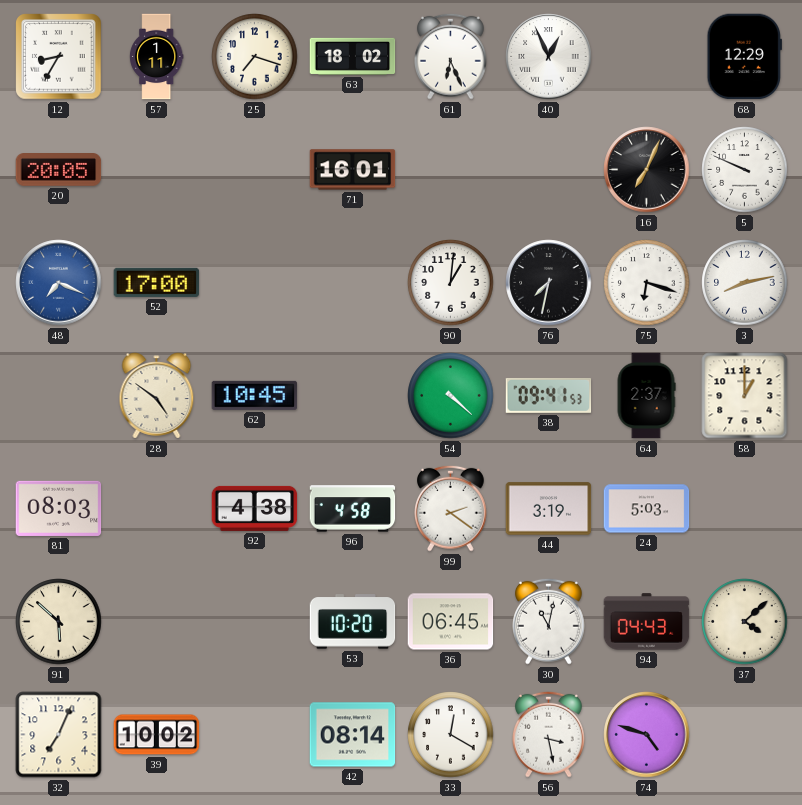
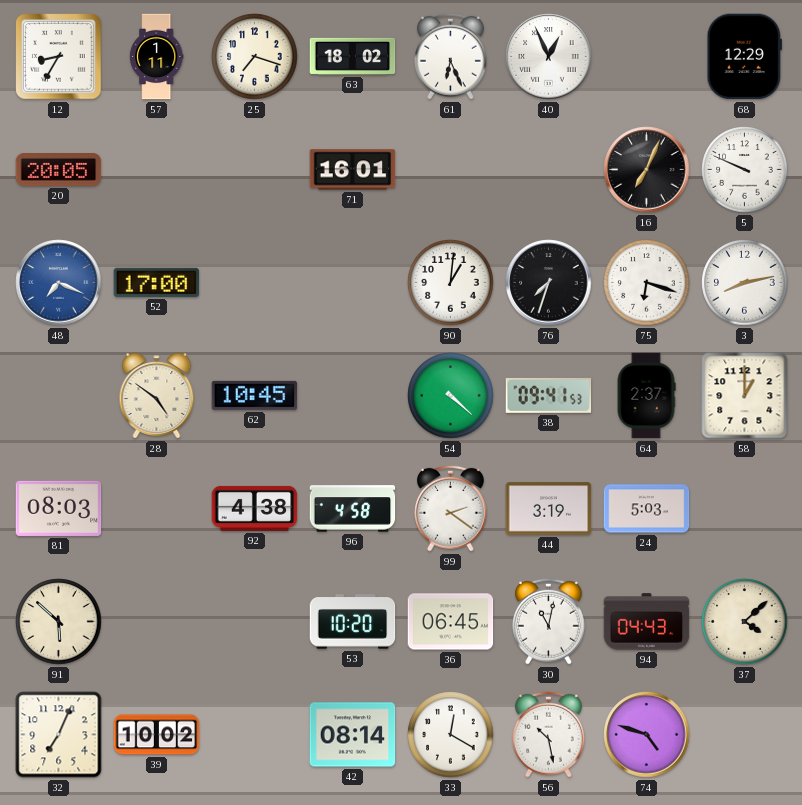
76: 7:32 -> 7:33
56: 3:28 -> 10:28
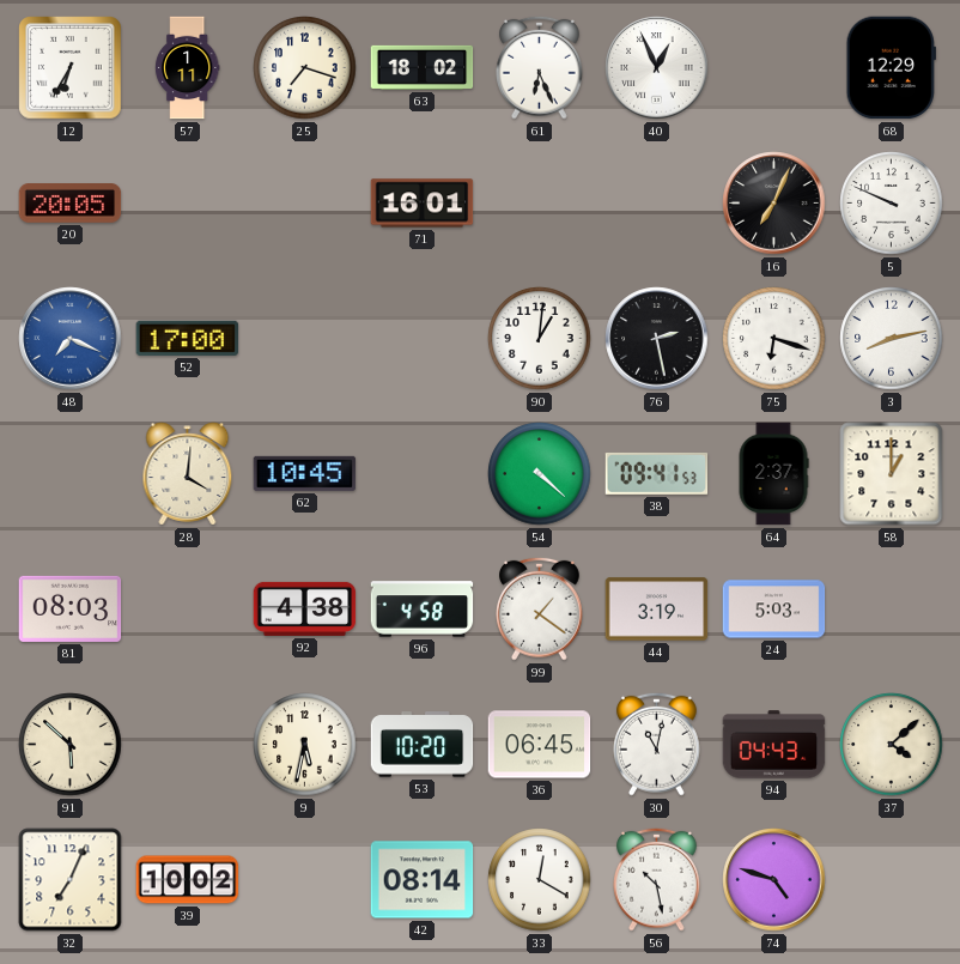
12: 8:35 -> 6:35
76: 7:33 -> 2:28
28: 4:51 -> 4:01
99: 2:21 -> 1:21
9: none -> 5:32
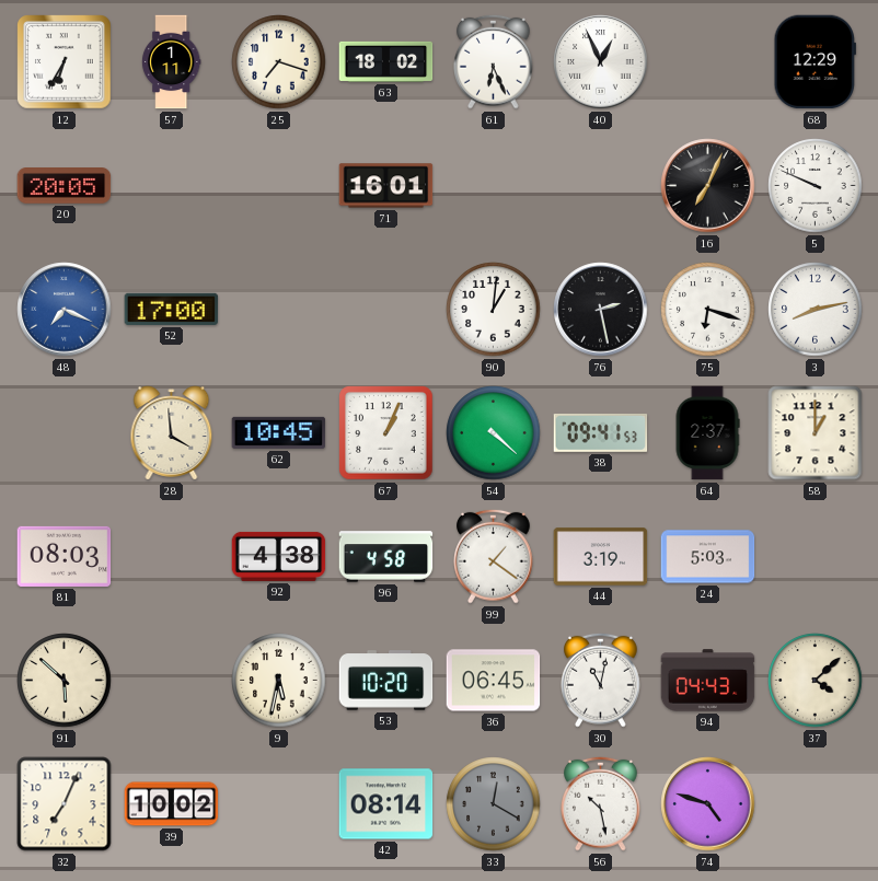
28: 4:01 -> 3:59
67: none -> 1:04
33 dial: white -> grey
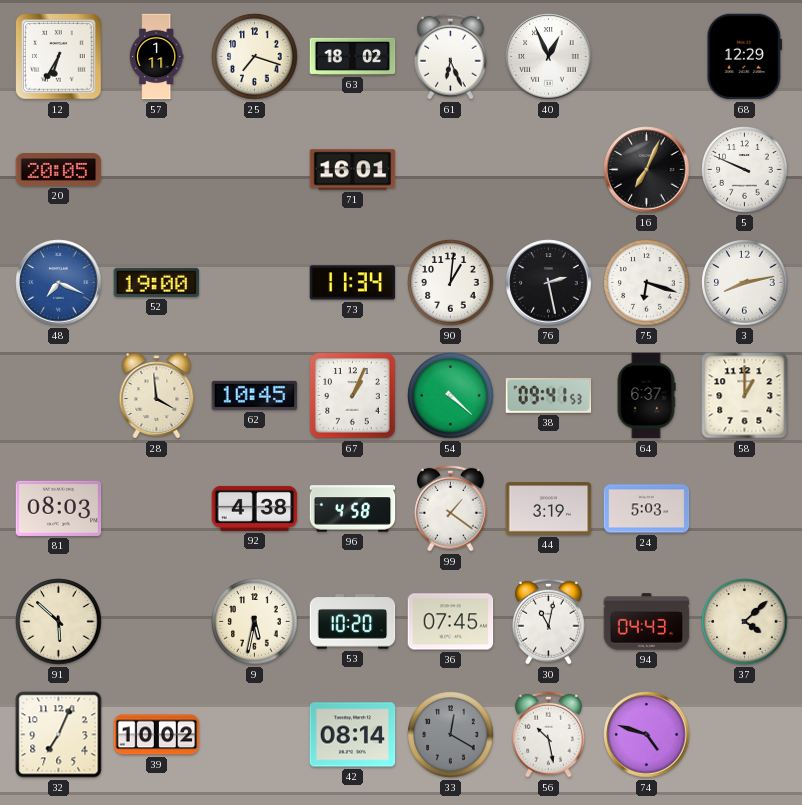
52: 17:00 -> 19:00
73: none -> 11:34
64: 2:37 -> 6:37
36: 06:45 -> 07:45
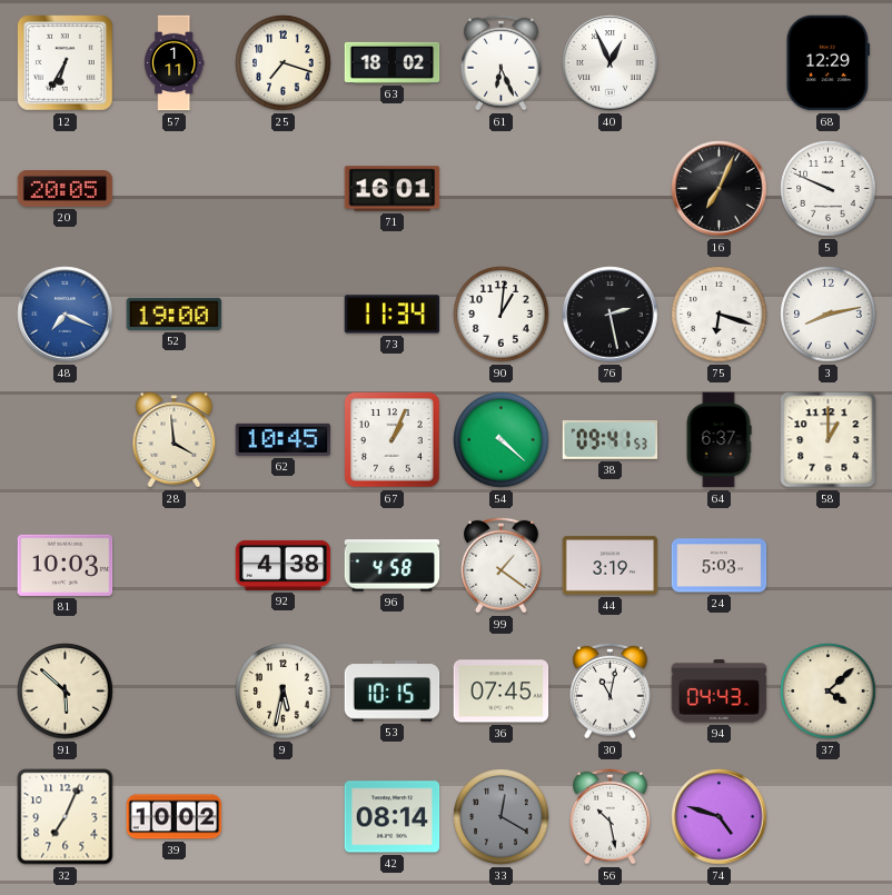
81: 08:03 -> 10:03
53: 10:20 -> 10:15
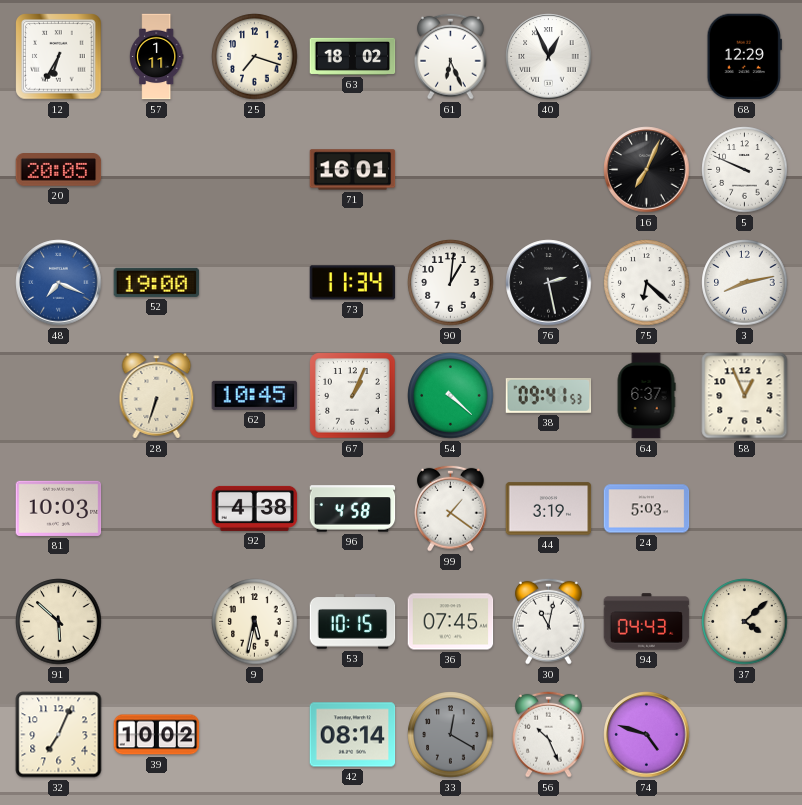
75: 6:18 -> 6:22
28: 3:59 -> 6:33
58: 1:00 -> 12:56
56: 10:28 -> 10:26
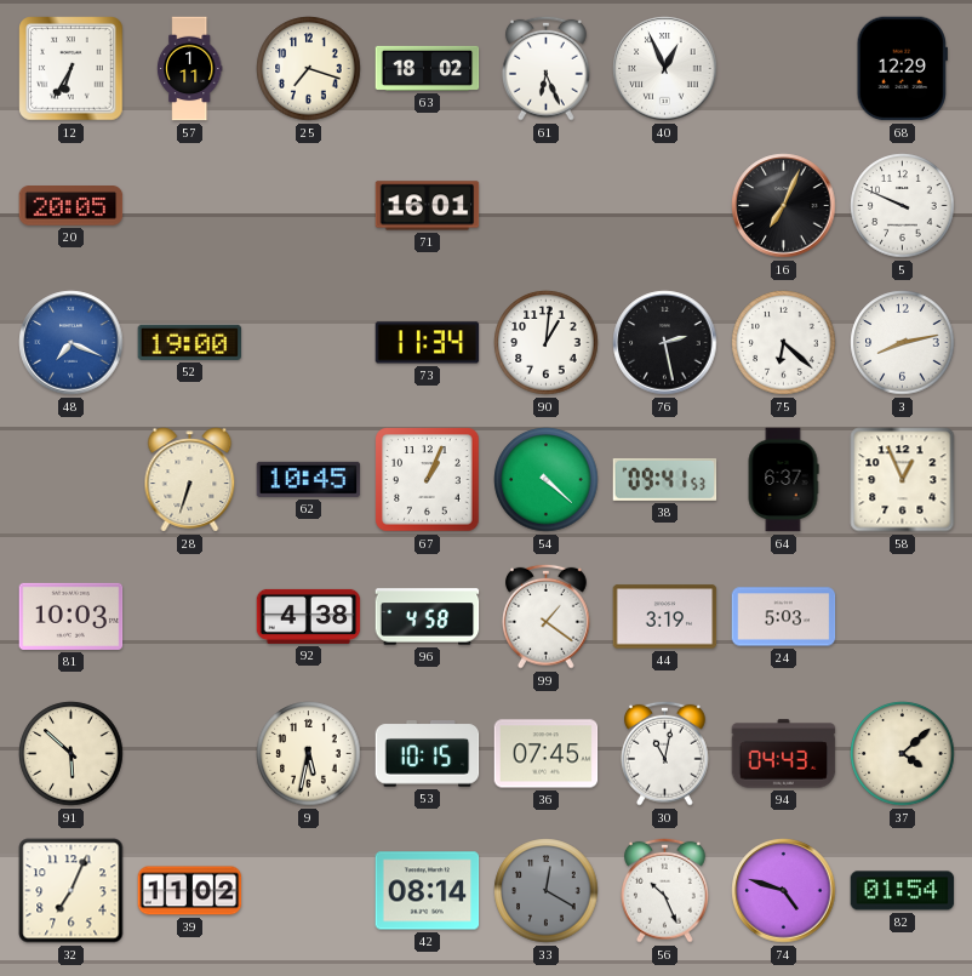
39: 10:02 -> 11:02
82: none -> 01:54
